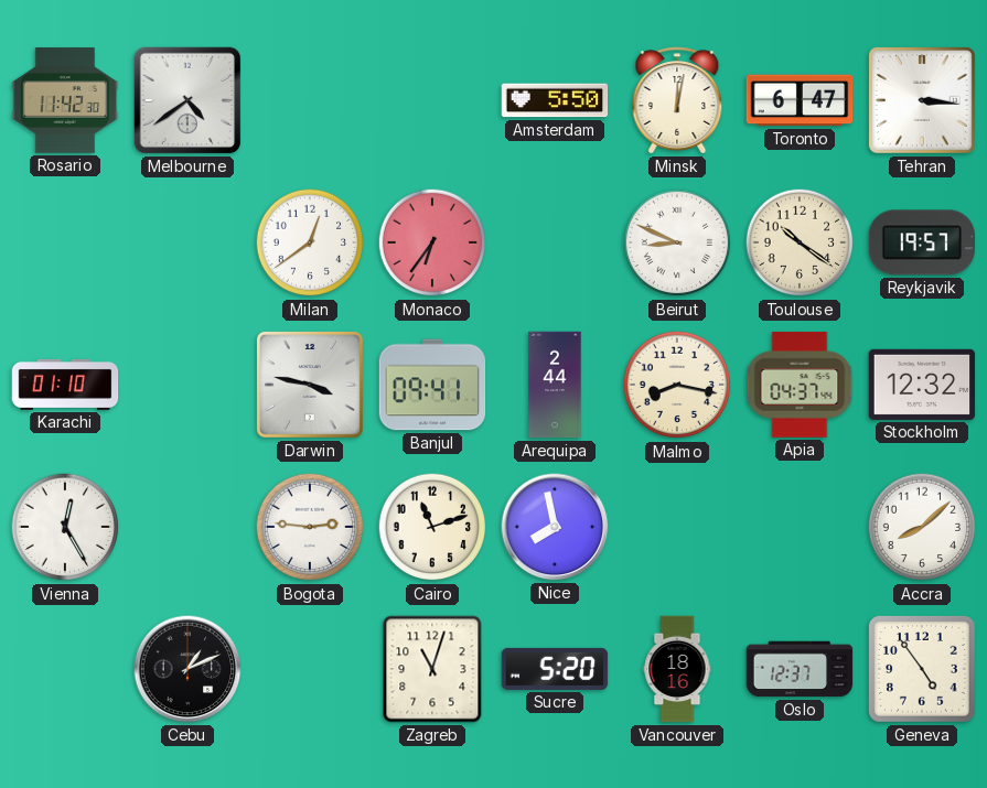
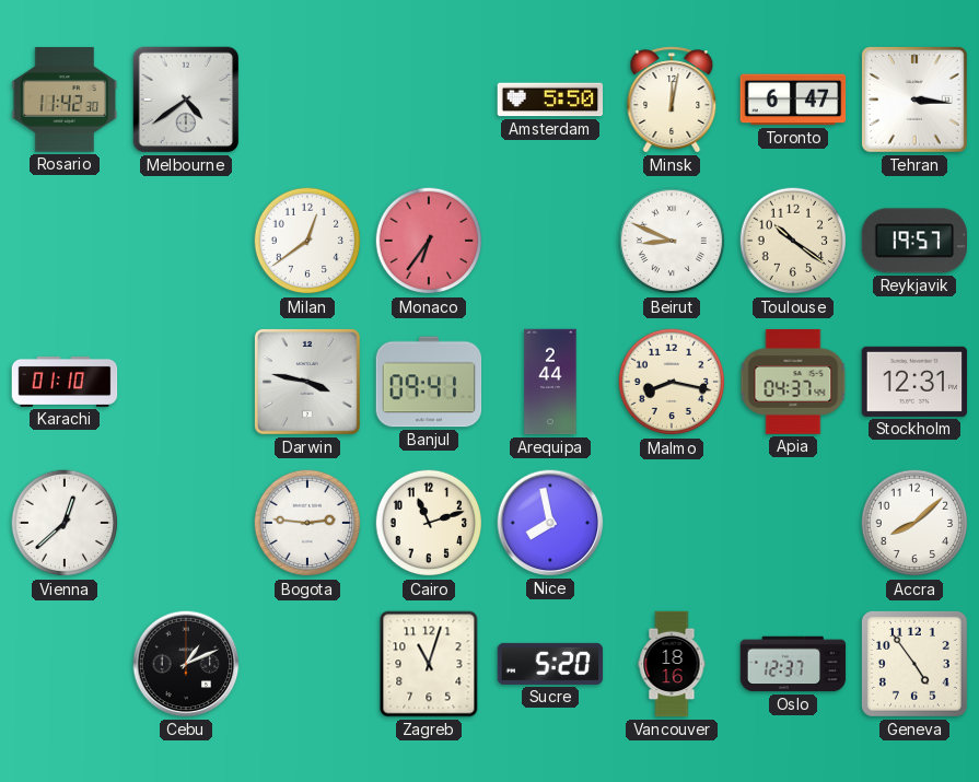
Stockholm: 12:32 -> 12:31
Vienna: 12:25 -> 12:38
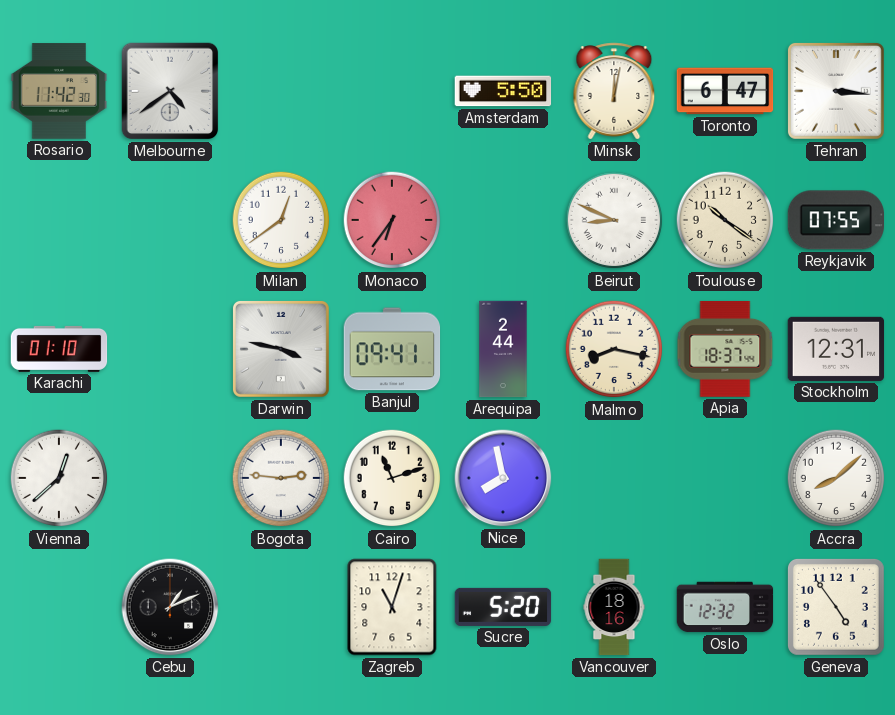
Reykjavik: 19:57 -> 07:55
Apia: 04:37 -> 18:37
Oslo: 12:37 -> 12:32
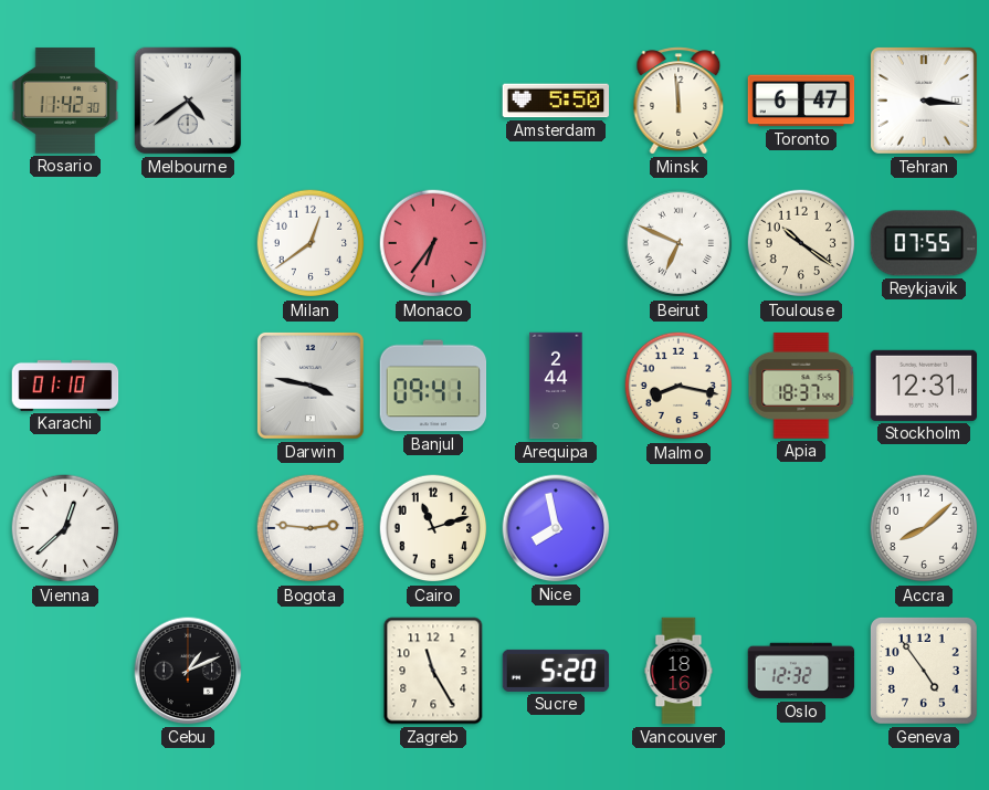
Minsk: 12:02 -> 11:59
Beirut: 8:49 -> 6:49
Zagreb: 11:03 -> 11:25
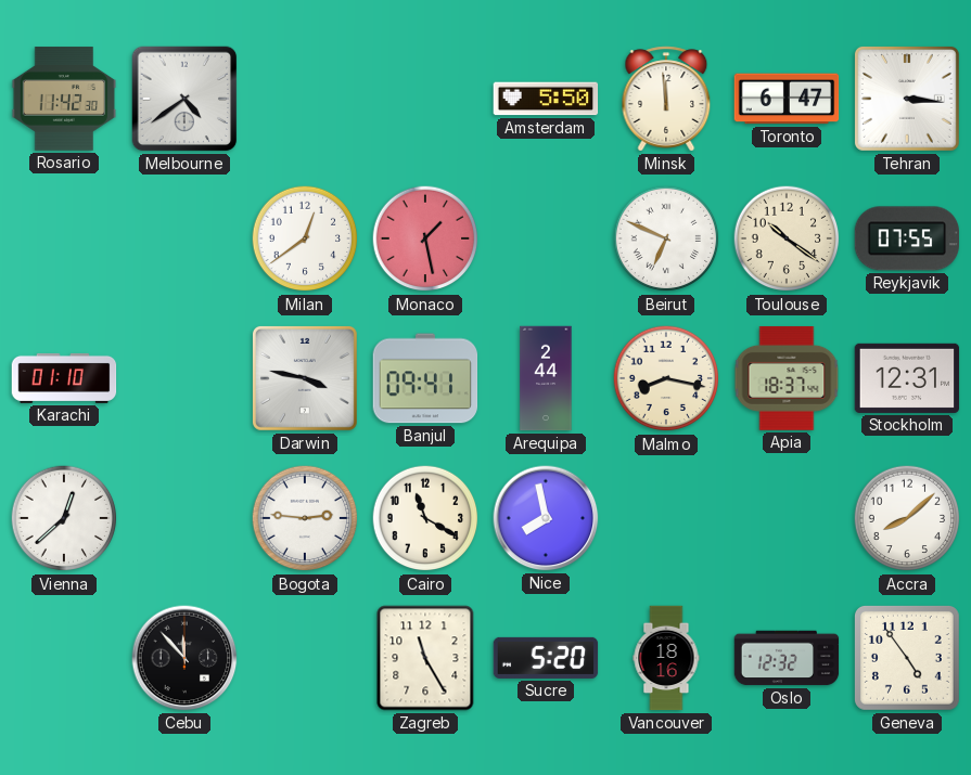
Monaco: 6:36 -> 1:28
Cairo: 11:12 -> 11:20
Cebu: 1:11 -> 11:53
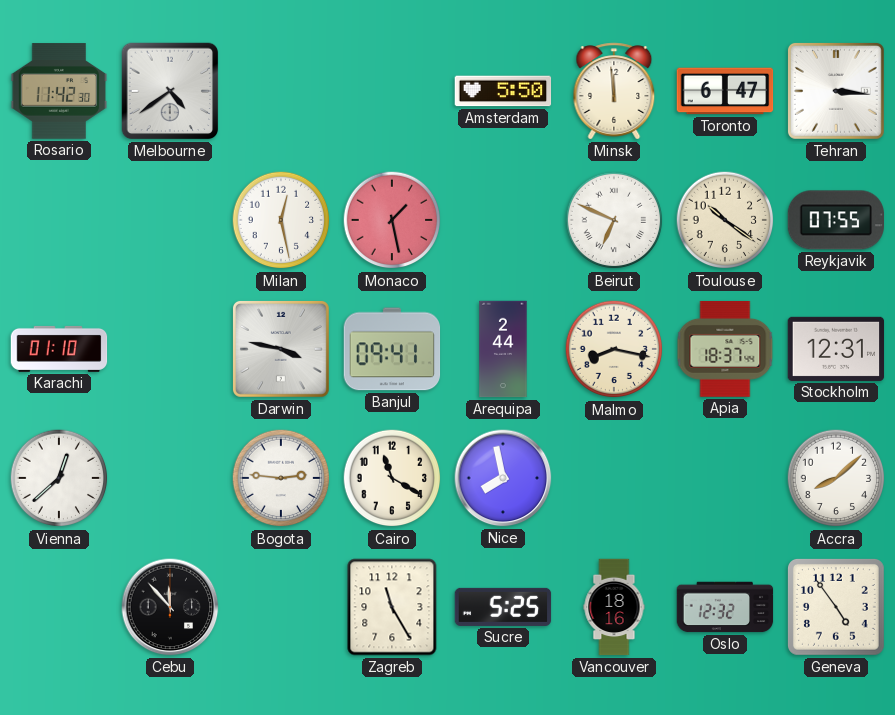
Milan: 12:39 -> 12:28
Sucre: 5:20 -> 5:25
